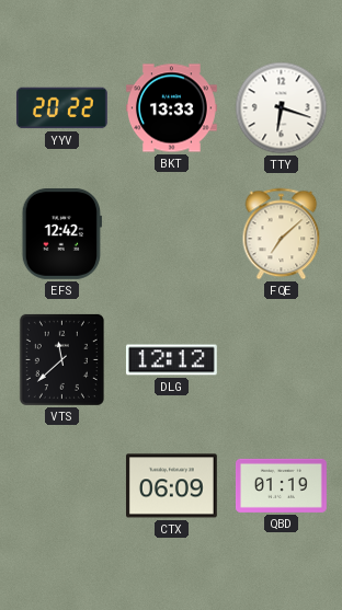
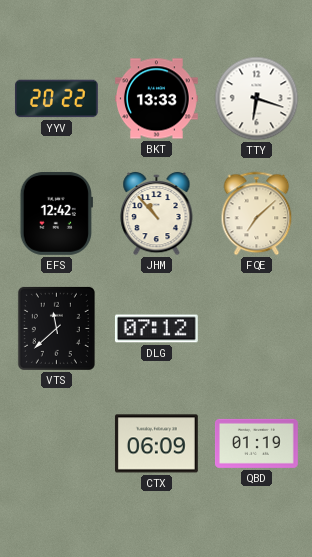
JHM: none -> 10:53
DLG: 12:12 -> 07:12
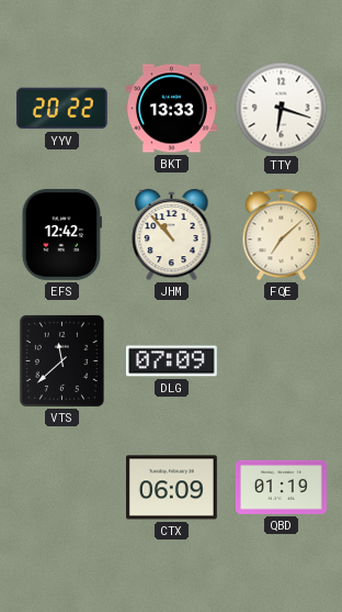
DLG: 07:12 -> 07:09
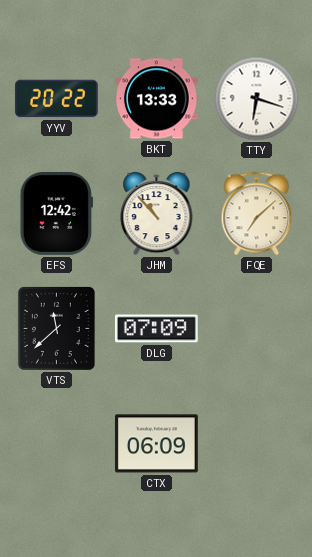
QBD: 01:19 -> none
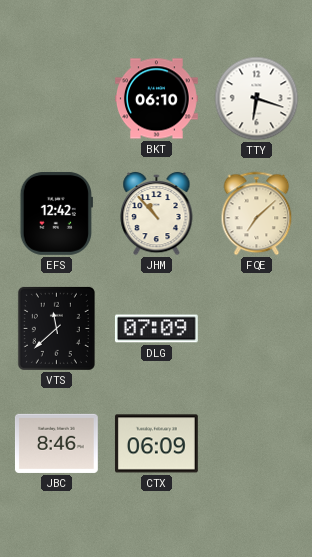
YYV: 20:22 -> none
BKT: 13:33 -> 06:10
JBC: none -> 8:46
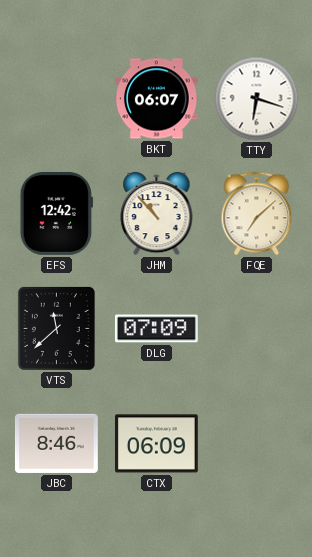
BKT: 06:10 -> 06:07
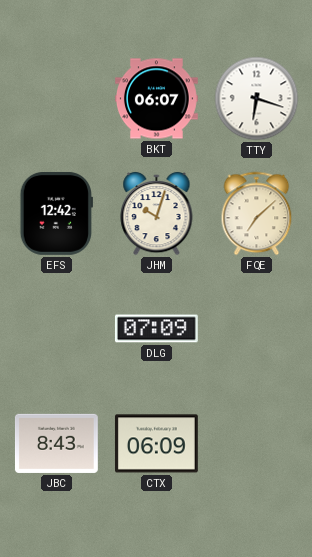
JHM: 10:53 -> 10:03
VTS: 11:38 -> none
JBC: 8:46 -> 8:43
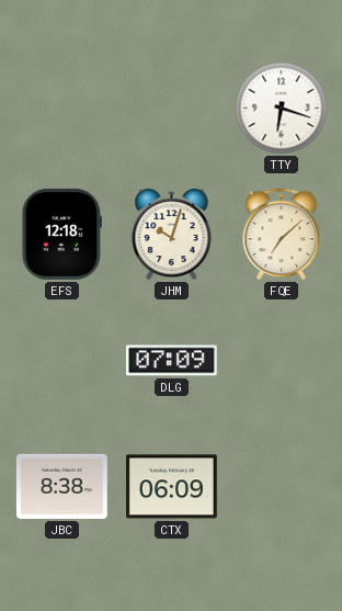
BKT: 06:07 -> none
EFS: 12:42 -> 12:18
JBC: 8:43 -> 8:38
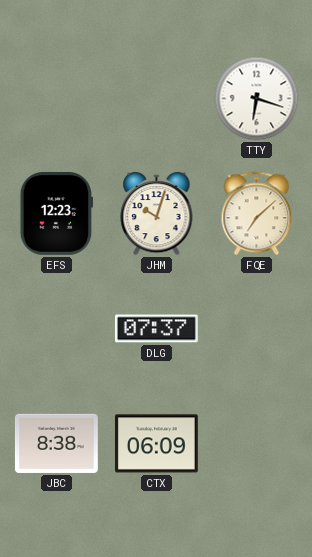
EFS: 12:18 -> 12:23
DLG: 07:09 -> 07:37
